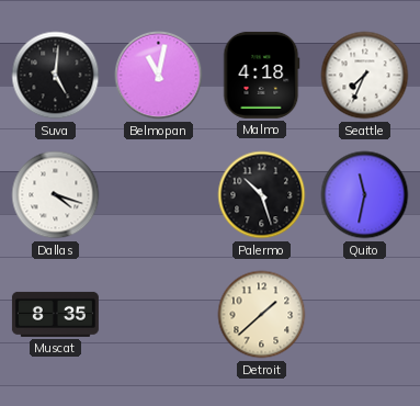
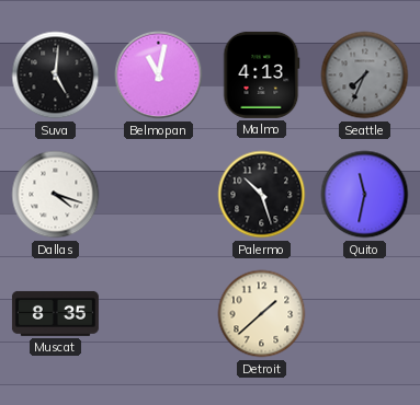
Malmo: 4:18 -> 4:13
Seattle dial: white -> grey
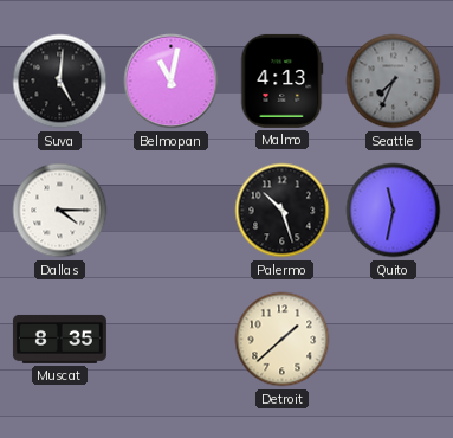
Dallas: 4:18 -> 4:15
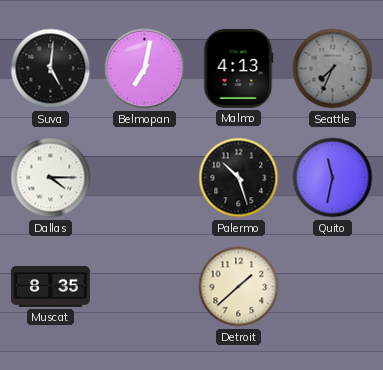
Belmopan: 11:02 -> 7:02
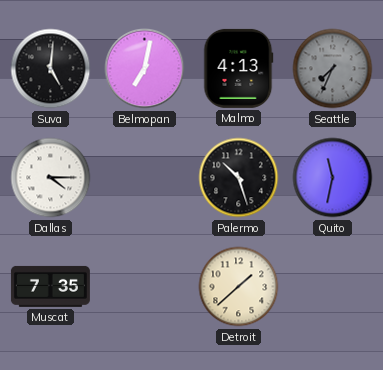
Muscat: 8:35 -> 7:35
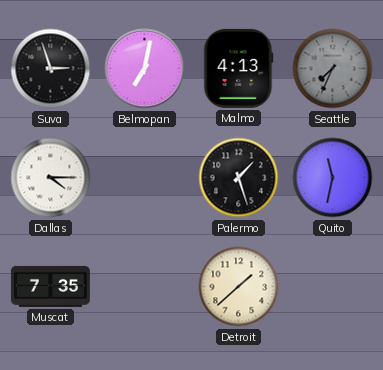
Suva: 5:01 -> 2:57
Palermo: 10:27 -> 1:27
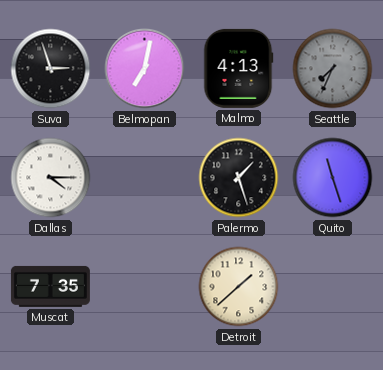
Quito: 11:32 -> 11:27
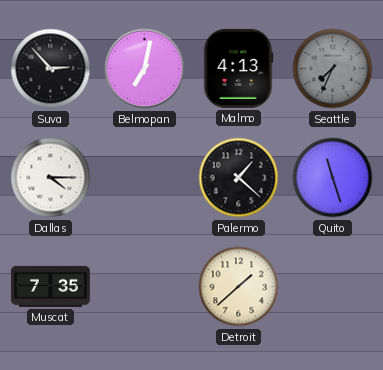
Suva: 2:57 -> 2:53
Palermo: 1:27 -> 1:22
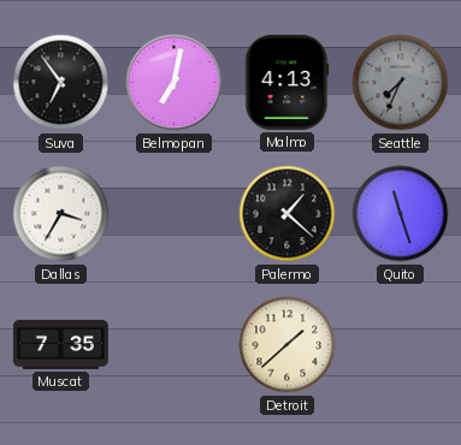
Suva: 2:53 -> 6:54
Dallas: 4:15 -> 3:35
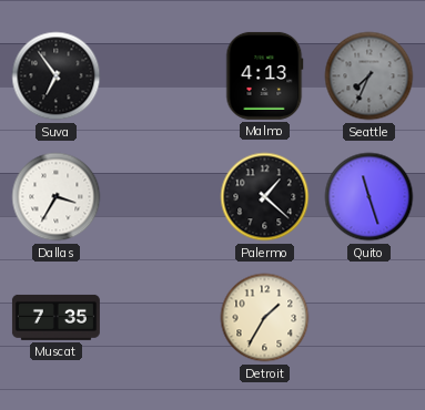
Belmopan: 7:02 -> none
Detroit: 1:38 -> 1:35
